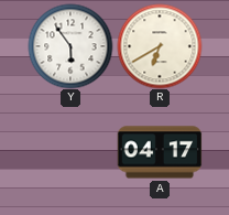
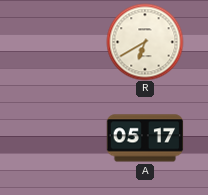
Y: 5:54 -> none
A: 04:17 -> 05:17
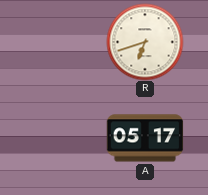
R: 6:40 -> 6:42
